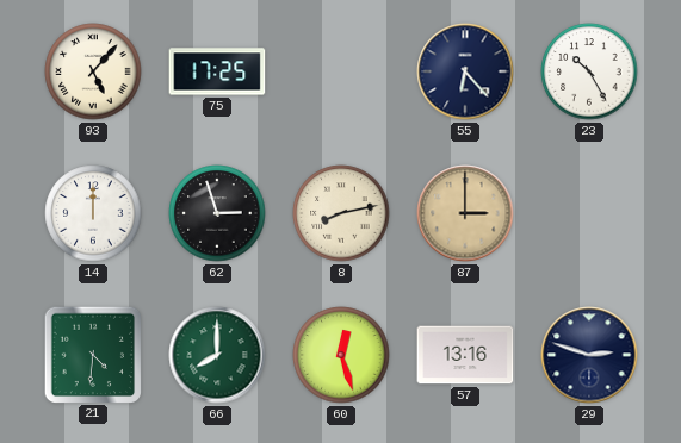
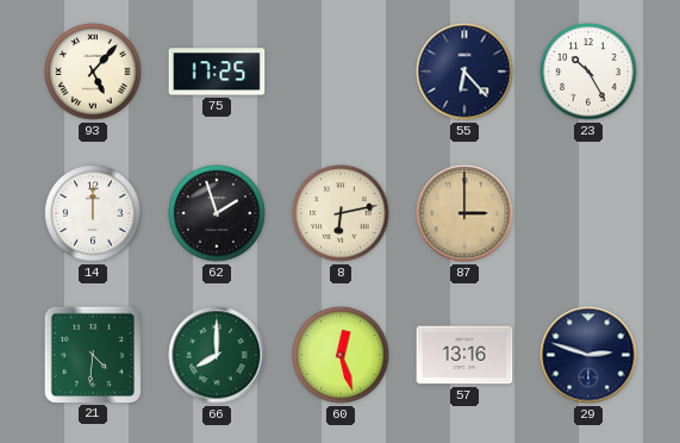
62: 2:57 -> 1:57
8: 8:13 -> 6:13
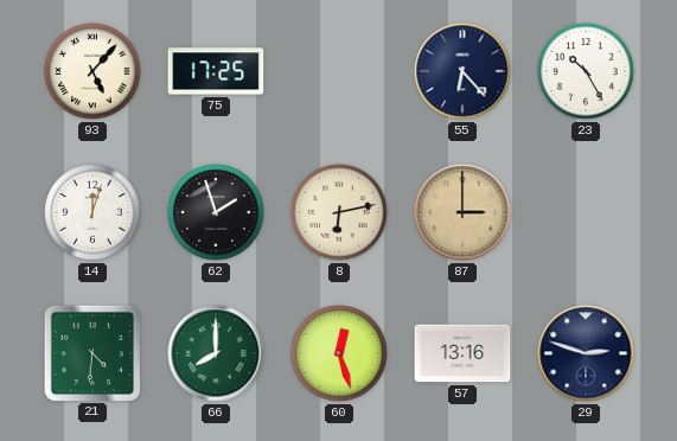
14: 12:00 -> 12:03
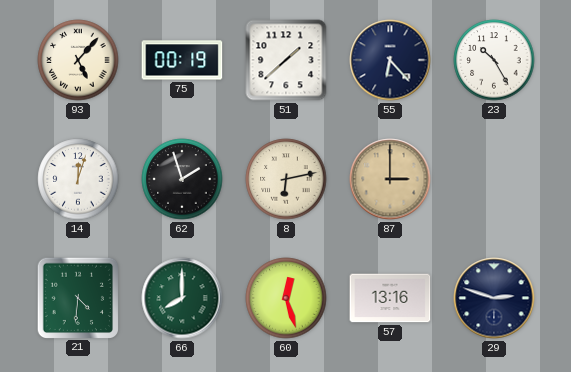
75: 17:25 -> 00:19
51: none -> 1:38
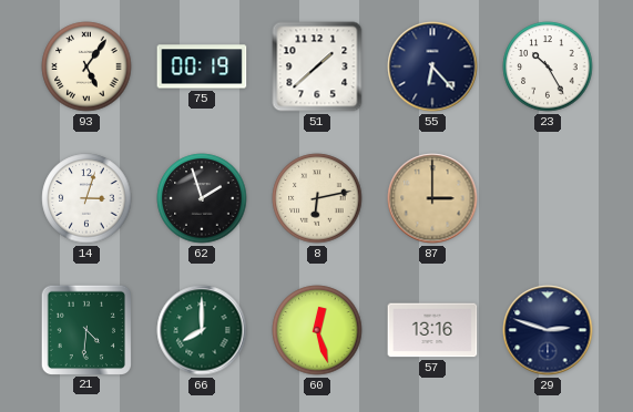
93: 5:07 -> 5:06
14: 12:03 -> 3:03
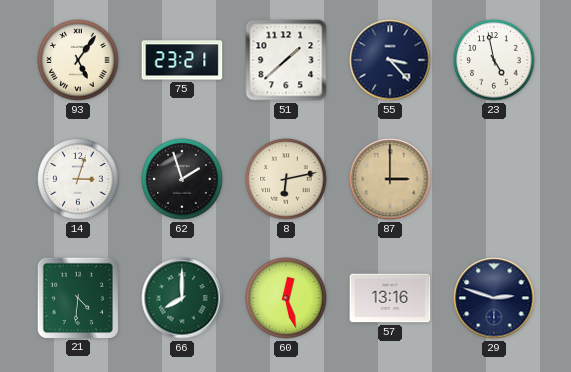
75: 00:19 -> 23:21
55: 6:23 -> 3:23
23: 10:25 -> 4:58
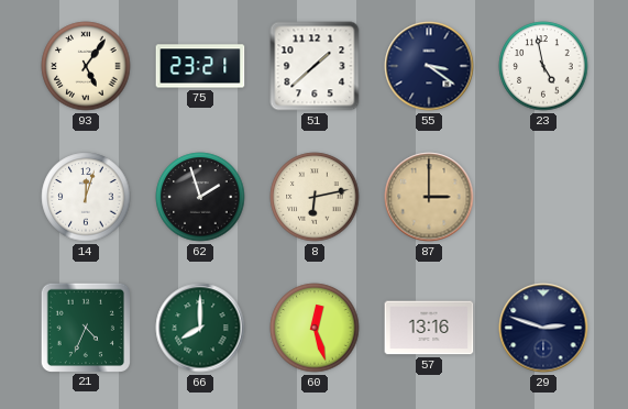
55: 3:23 -> 3:21
14: 3:03 -> 12:03
21: 4:31 -> 4:34
